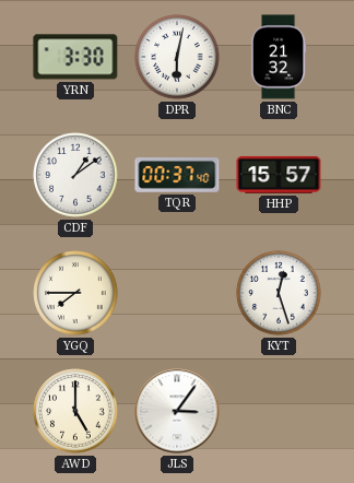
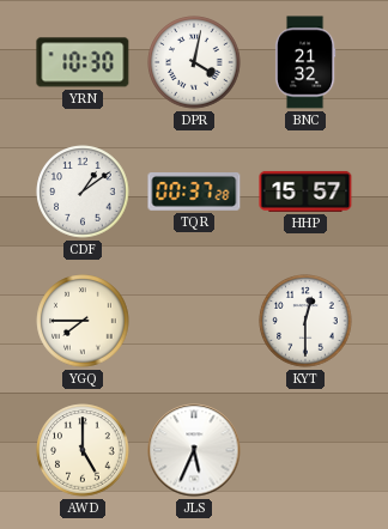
YRN: 3:30 -> 10:30
DPR: 6:02 -> 4:02
TQR: 00:37:40 -> 00:37:28
KYT: 12:27 -> 12:30
JLS: 3:06 -> 5:34
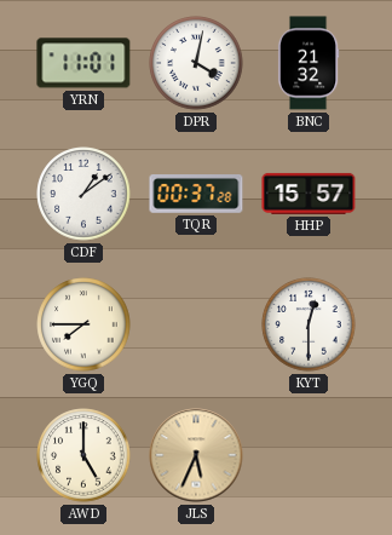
YRN: 10:30 -> 11:01
JLS dial: white -> champagne
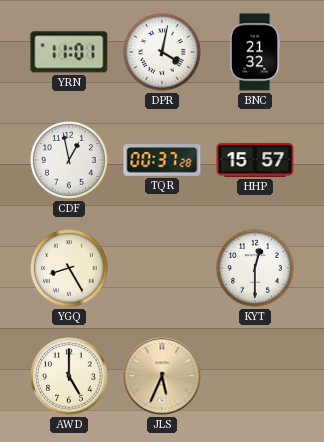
CDF: 1:09 -> 12:58
YGQ: 7:45 -> 8:25
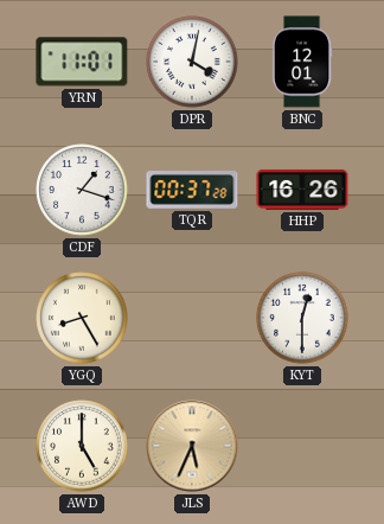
BNC: 21:32 -> 12:01
CDF: 12:58 -> 1:18
HHP: 15:57 -> 16:26
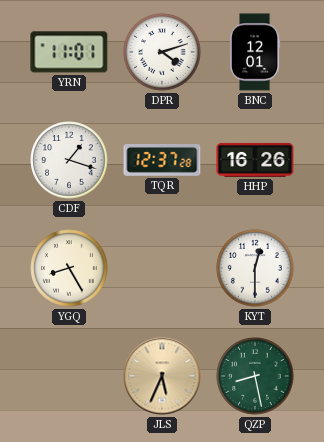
DPR: 4:02 -> 4:12
TQR: 00:37 -> 12:37
AWD: 5:00 -> none
QZP: none -> 8:28
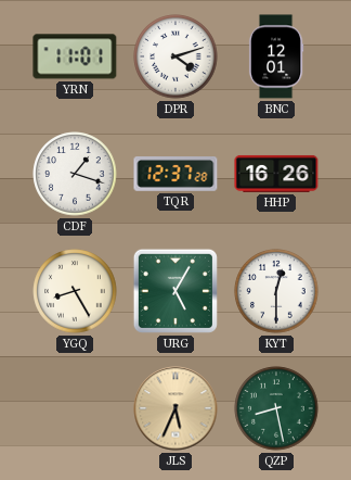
URG: none -> 5:05
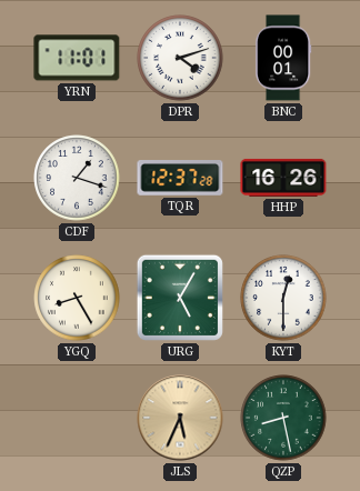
BNC: 12:01 -> 00:01
